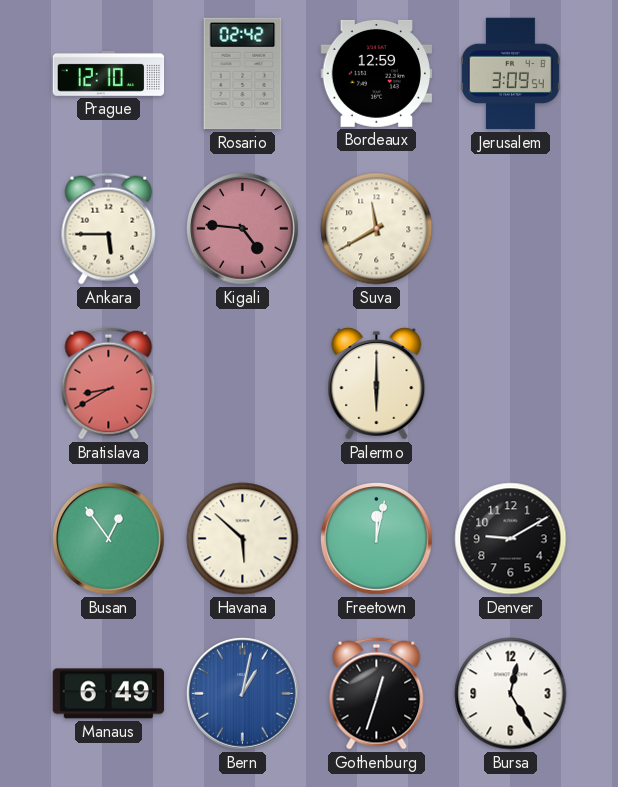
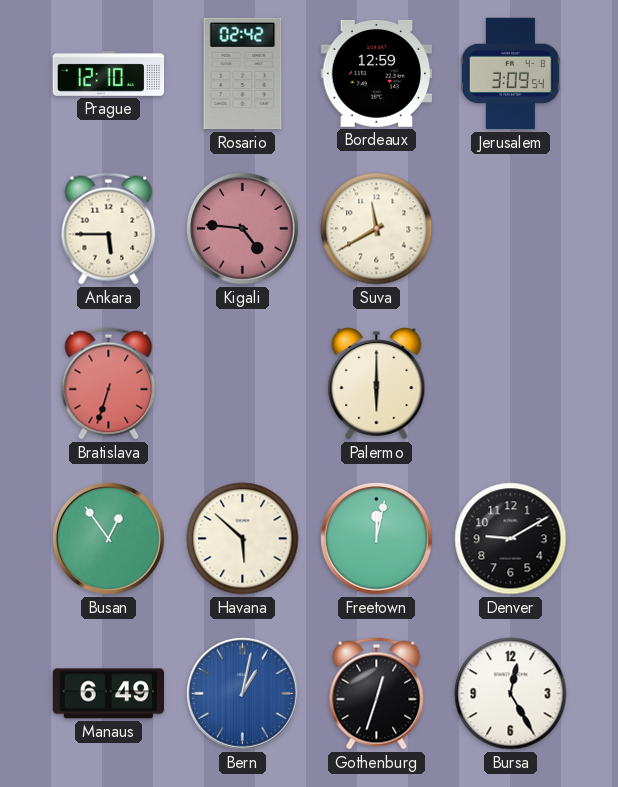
Bratislava: 8:40 -> 6:33
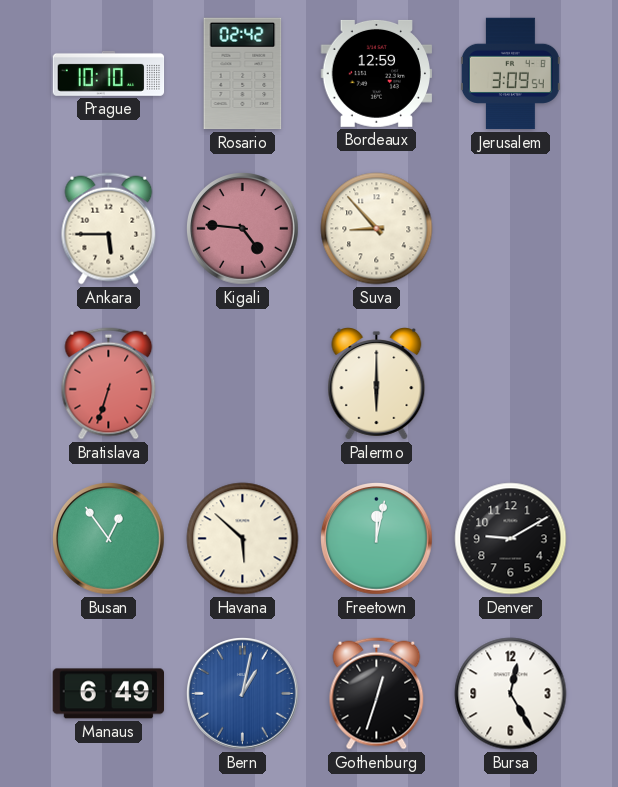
Prague: 12:10 -> 10:10
Suva: 11:40 -> 8:53
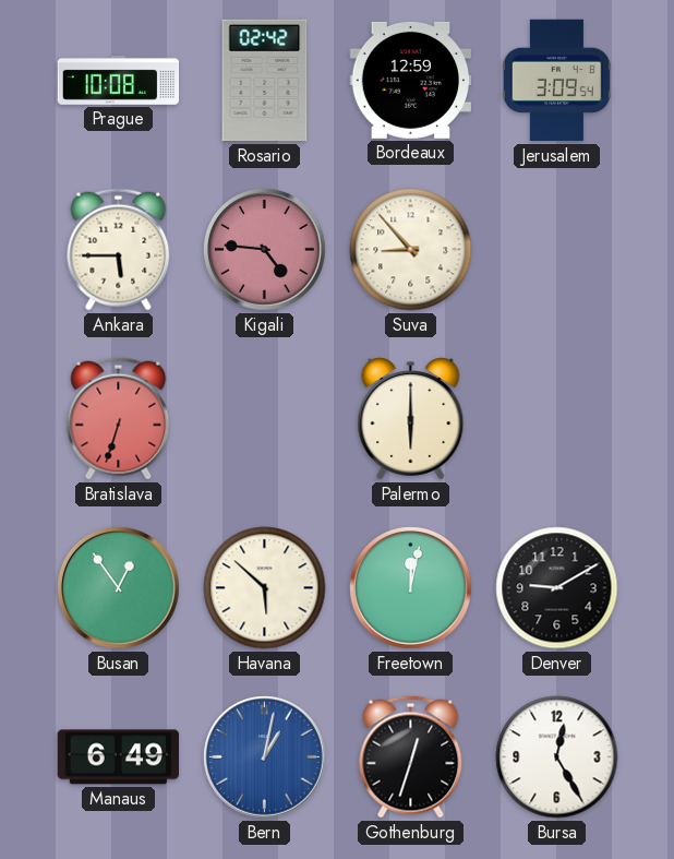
Prague: 10:10 -> 10:08
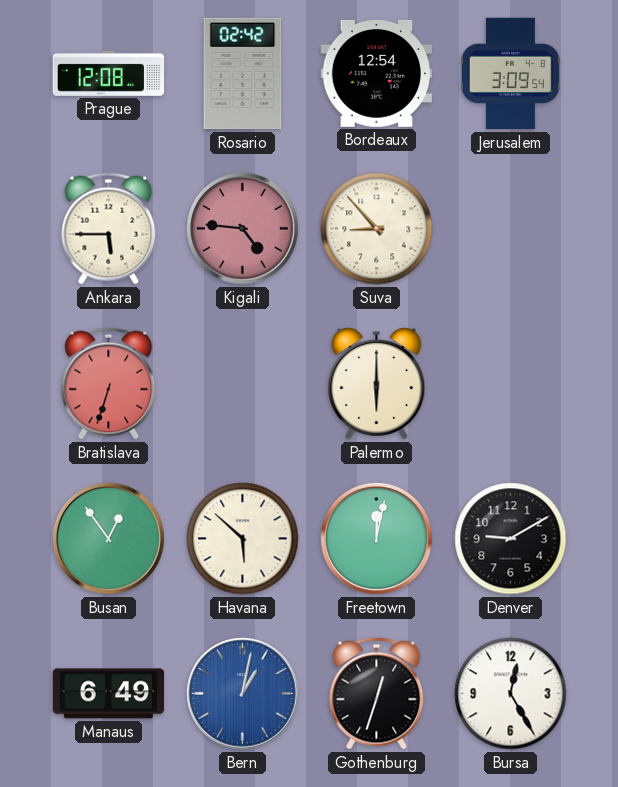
Prague: 10:08 -> 12:08
Bordeaux: 12:59 -> 12:54
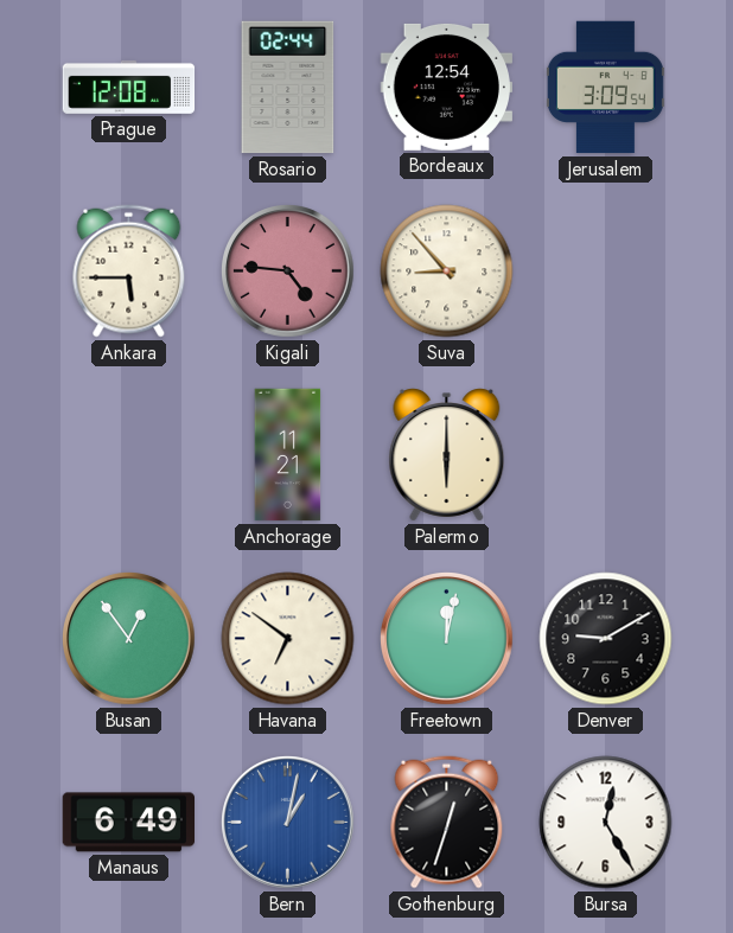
Rosario: 02:42 -> 02:44
Bratislava: 6:33 -> none
Anchorage: none -> 11:21
Havana: 5:52 -> 6:51
